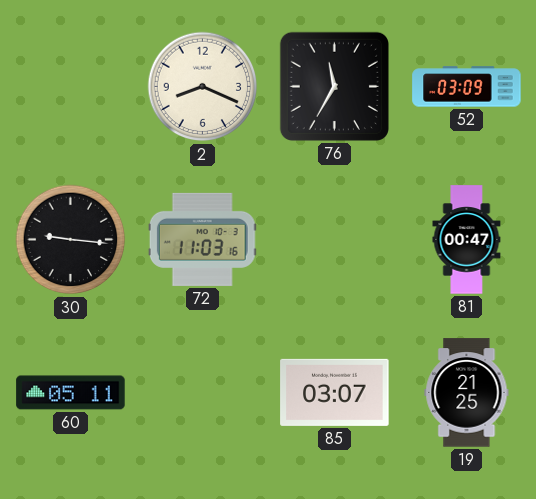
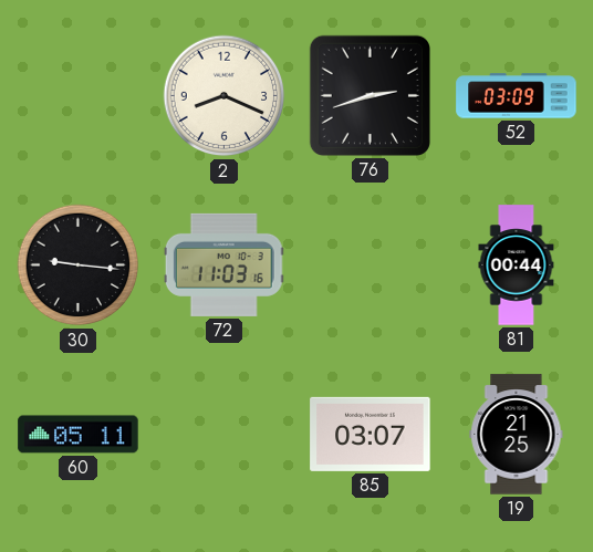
76: 11:35 -> 2:42
81: 00:47 -> 00:44
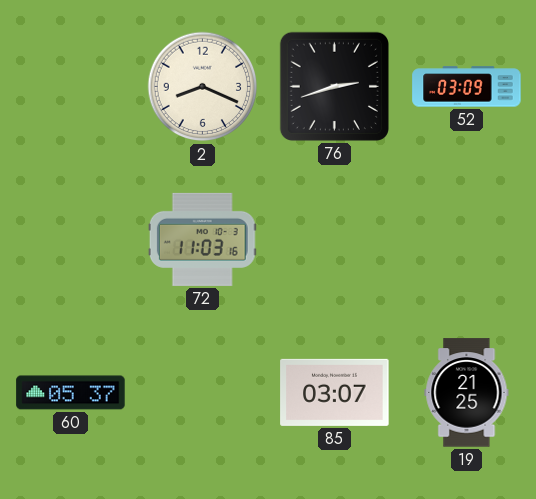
30: 9:16 -> none
81: 00:44 -> none
60: 05:11 -> 05:37
